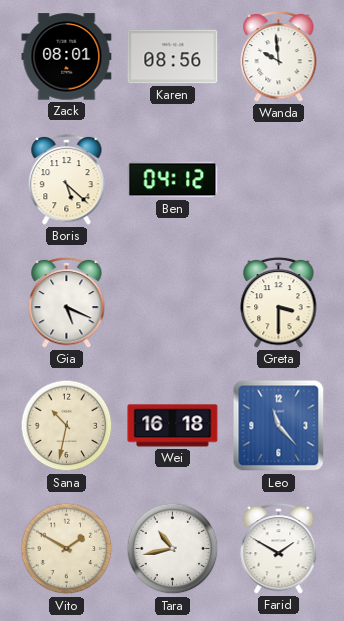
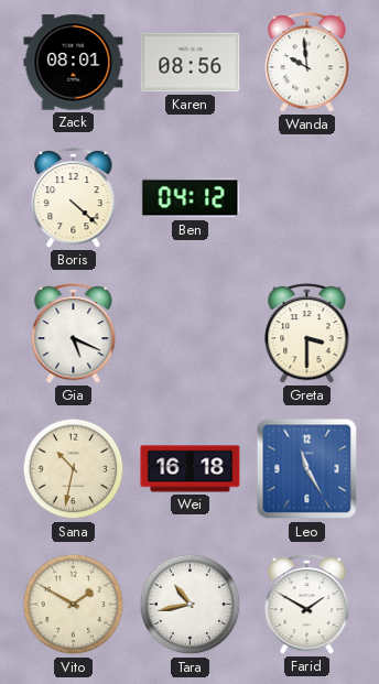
Boris: 5:22 -> 4:22
Leo: 11:23 -> 11:25
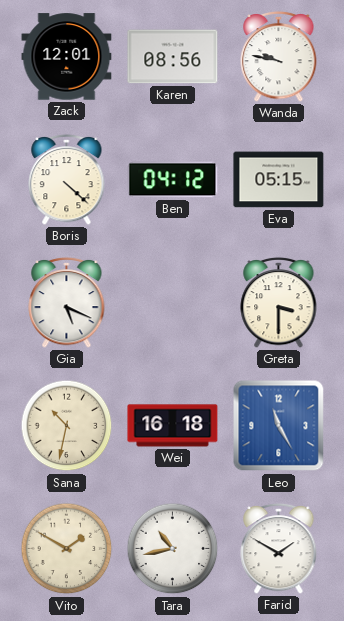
Zack: 08:01 -> 12:01
Wanda: 9:59 -> 9:47
Eva: none -> 05:15
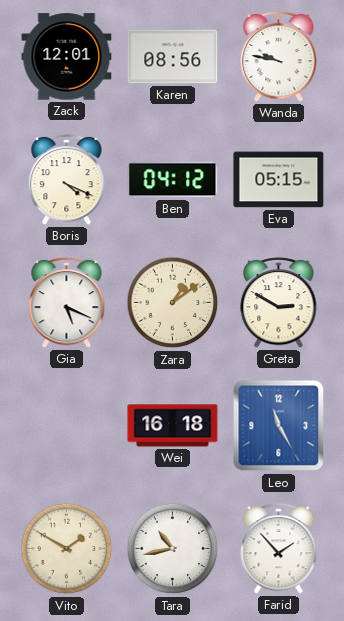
Boris: 4:22 -> 4:19
Zara: none -> 1:09
Greta: 3:30 -> 2:50
Sana: 10:32 -> none
Farid: 1:50 -> 1:53
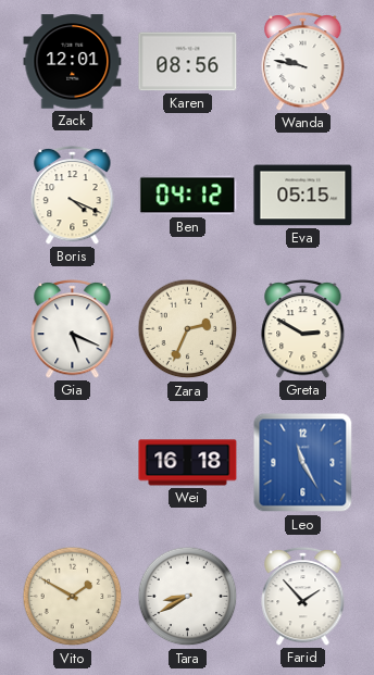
Zara: 1:09 -> 2:34
Tara: 10:43 -> 8:40
